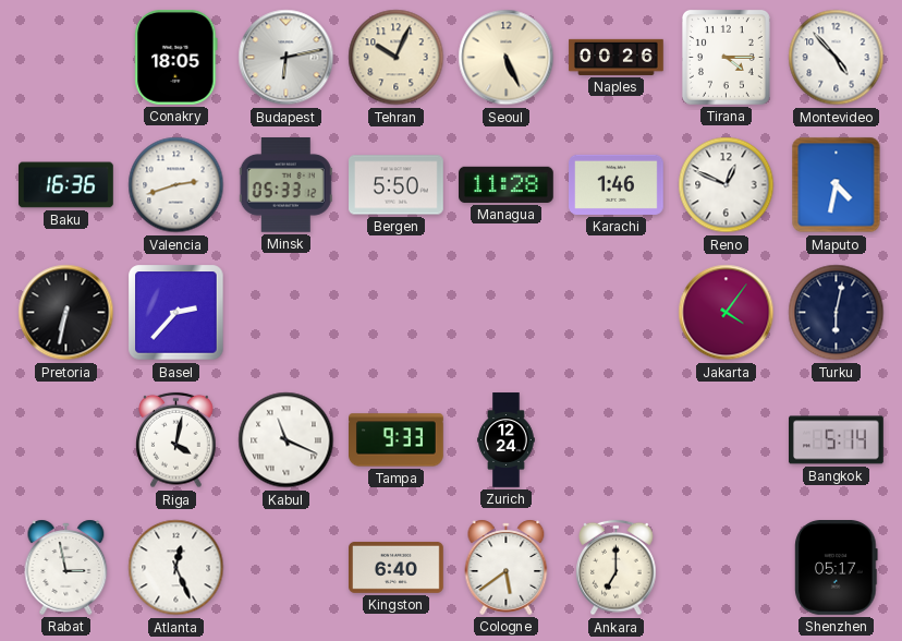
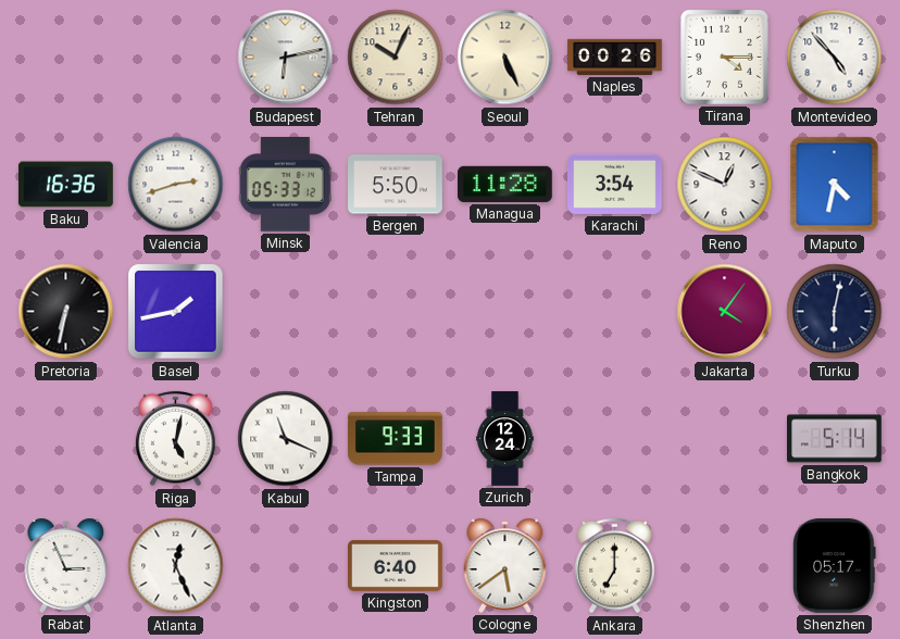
Conakry: 18:05 -> none
Karachi: 1:46 -> 3:54
Basel: 2:37 -> 1:43
Riga: 4:02 -> 5:02
Rabat: 2:58 -> 2:56
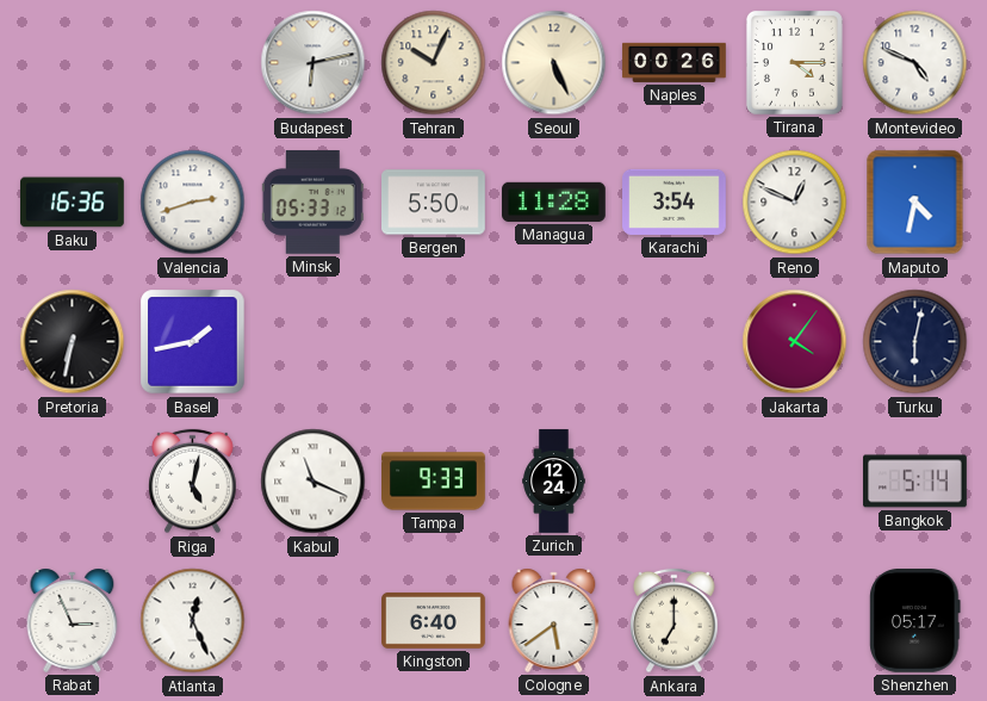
Montevideo: 4:53 -> 4:49
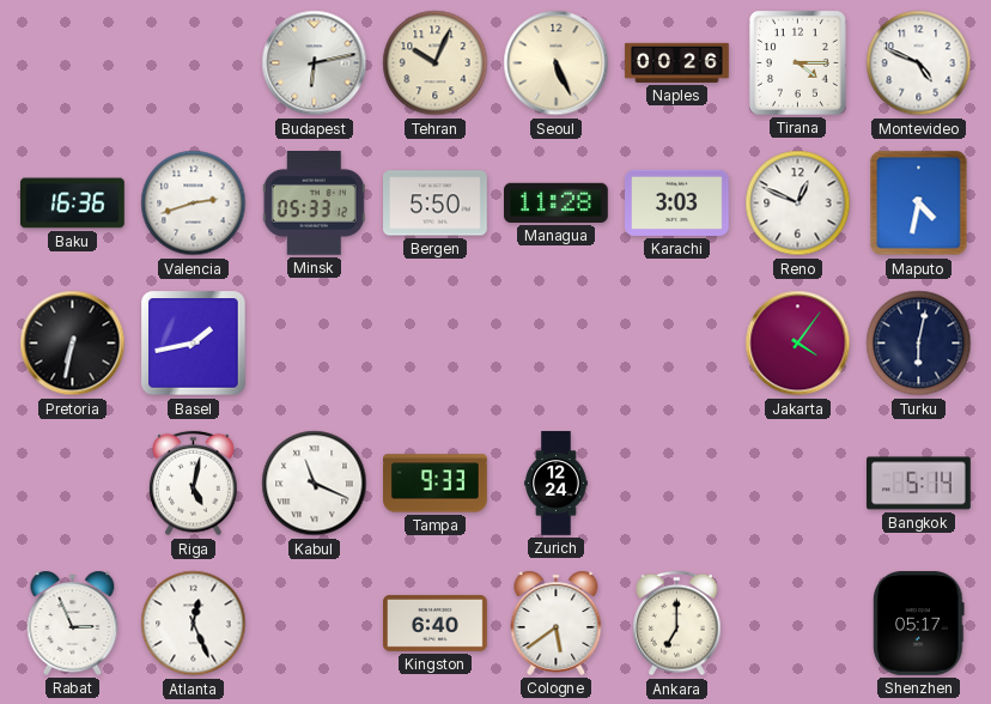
Karachi: 3:54 -> 3:03
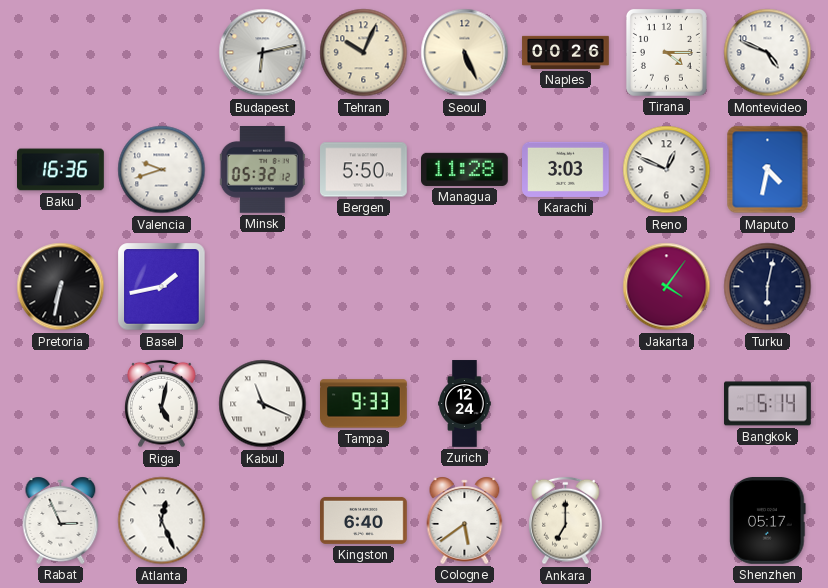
Valencia: 2:42 -> 9:42
Minsk: 05:33 -> 05:32
